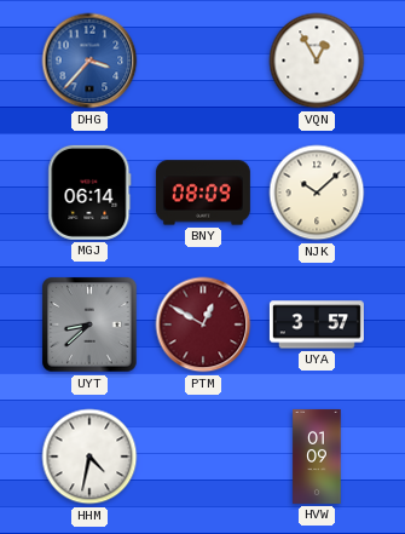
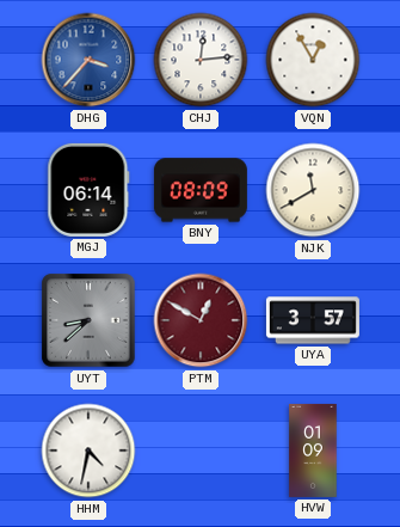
CHJ: none -> 12:14
NJK: 10:08 -> 11:40
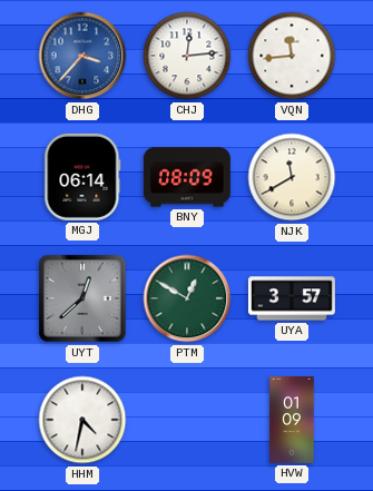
VQN: 12:55 -> 11:44
UYT: 8:38 -> 12:38
PTM dial: burgundy -> green
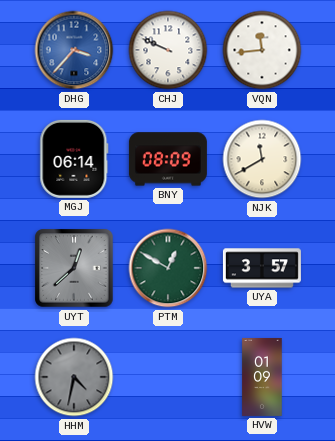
CHJ: 12:14 -> 9:49
HHM dial: white -> grey
